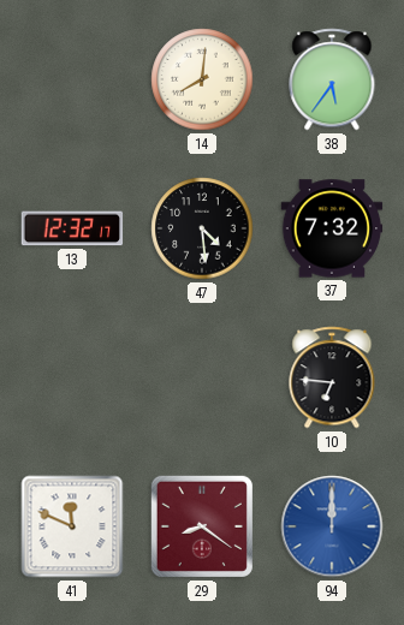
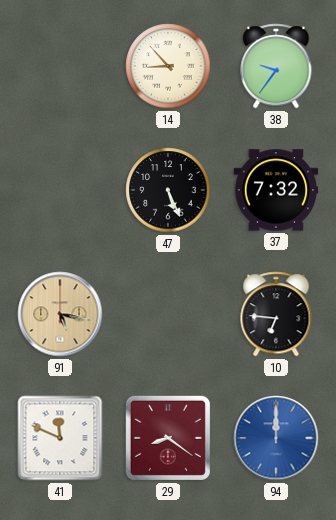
14: 8:01 -> 8:53
38: 5:36 -> 9:36
13: 12:32 -> none
47: 4:29 -> 5:26
91: none -> 5:17
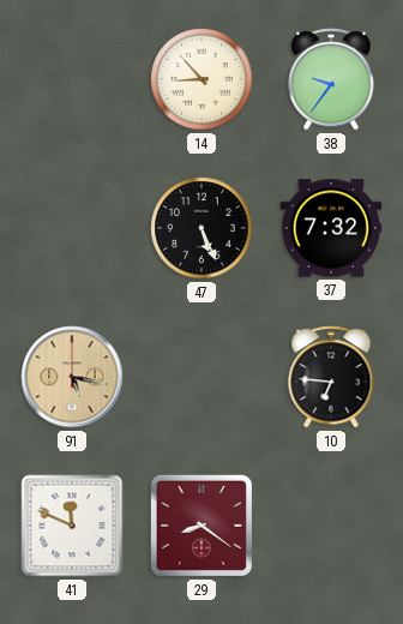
94: 12:00 -> none
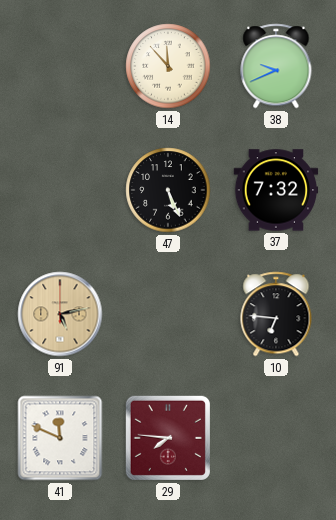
14: 8:53 -> 11:53
38: 9:36 -> 9:41
91: 5:17 -> 5:13
29: 8:21 -> 7:46
